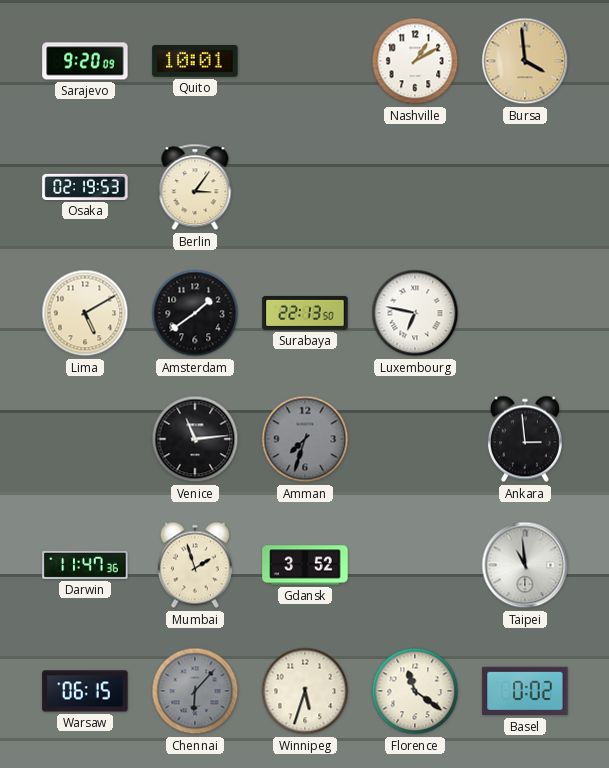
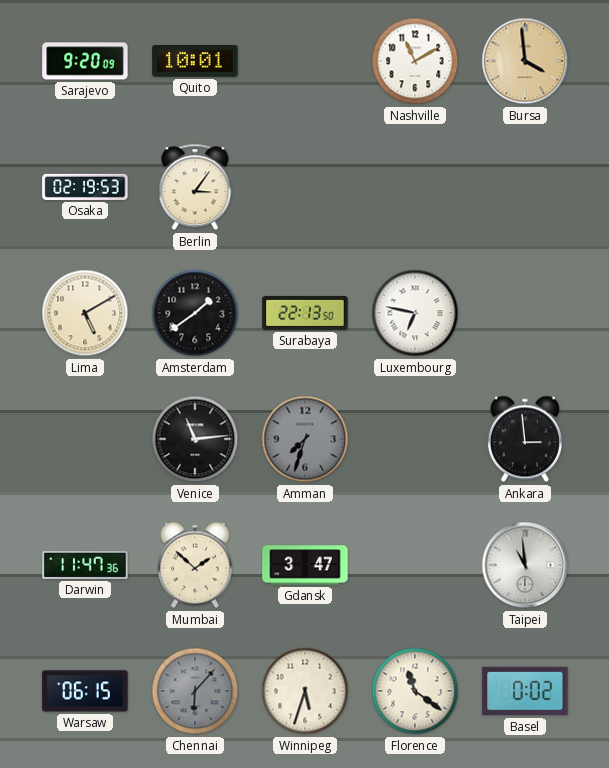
Nashville: 1:10 -> 11:10
Mumbai: 1:57 -> 1:52
Gdansk: 3:52 -> 3:47
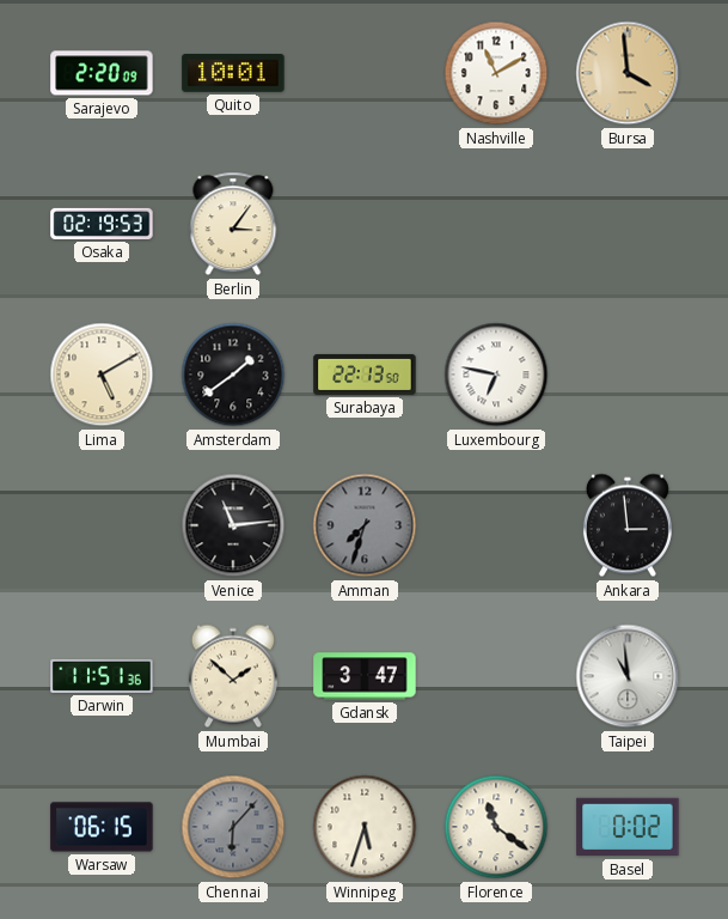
Sarajevo: 9:20 -> 2:20
Darwin: 11:47 -> 11:51
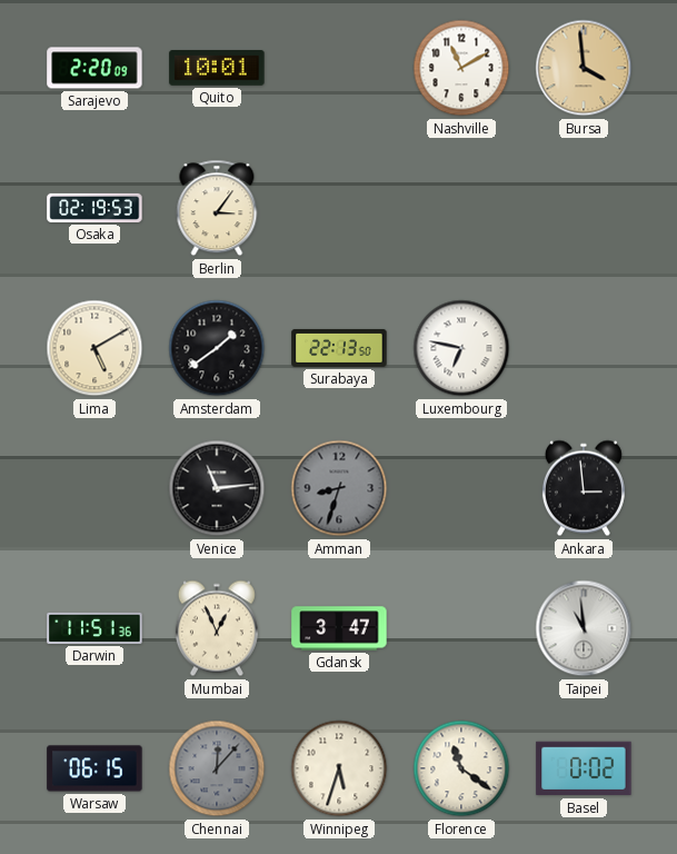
Amman: 7:33 -> 8:33
Mumbai: 1:52 -> 12:56
Chennai: 6:07 -> 12:07
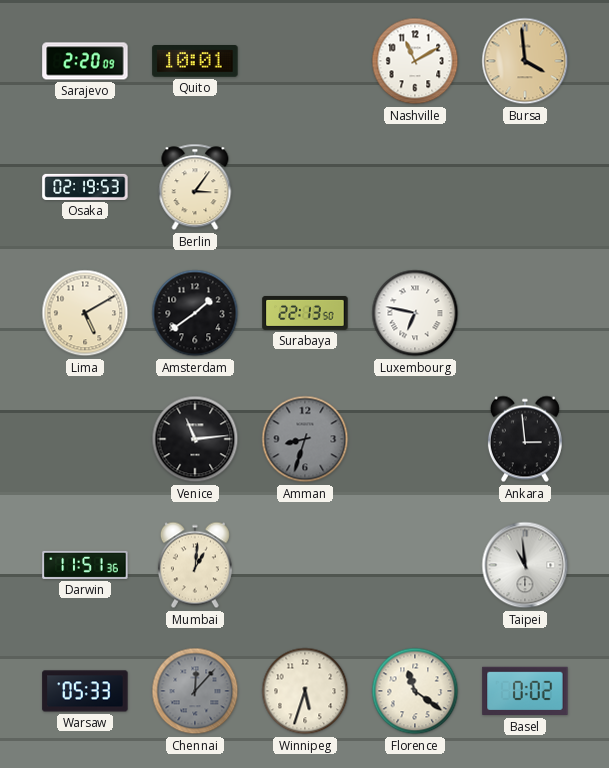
Mumbai: 12:56 -> 1:01
Gdansk: 3:47 -> none
Warsaw: 06:15 -> 05:33
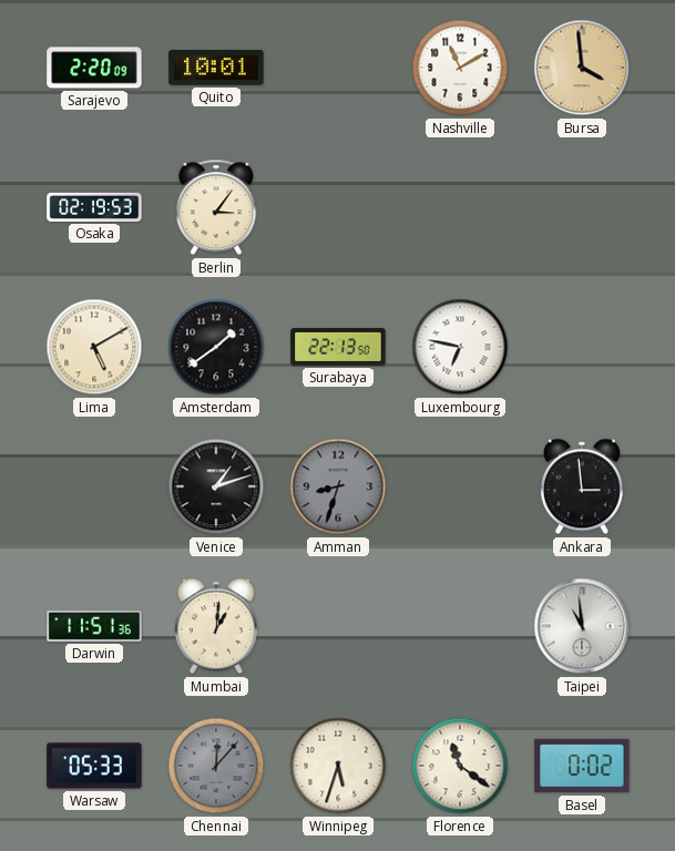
Venice: 11:14 -> 1:12
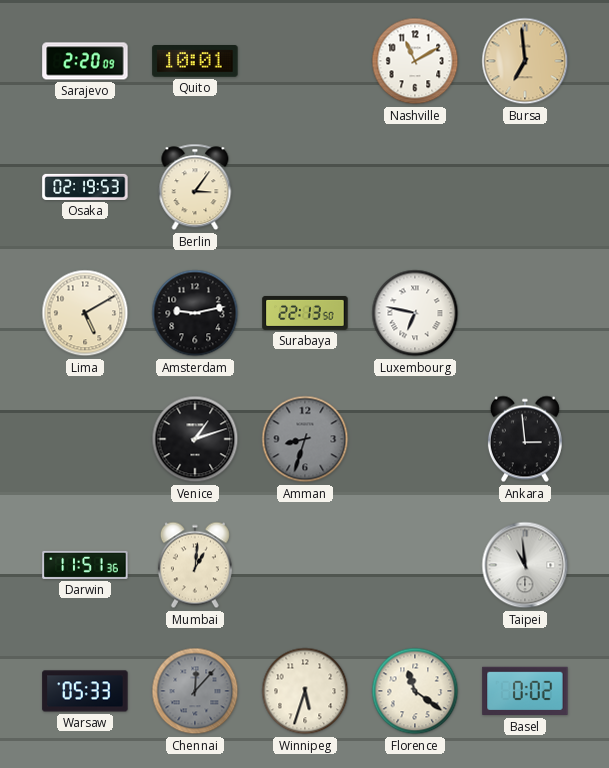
Bursa: 3:59 -> 6:59
Amsterdam: 1:39 -> 9:13
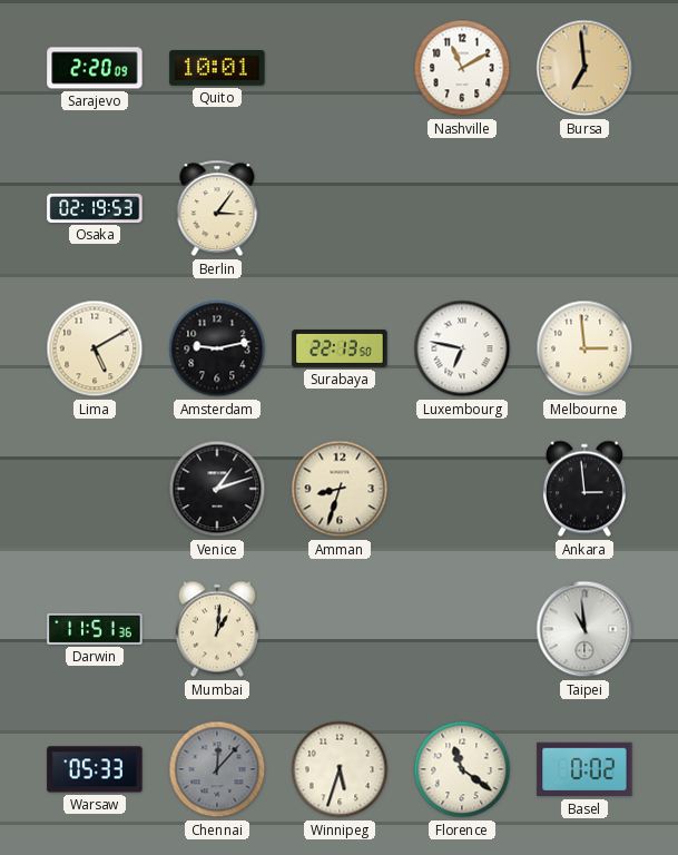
Melbourne: none -> 2:59
Amman dial: grey -> cream
